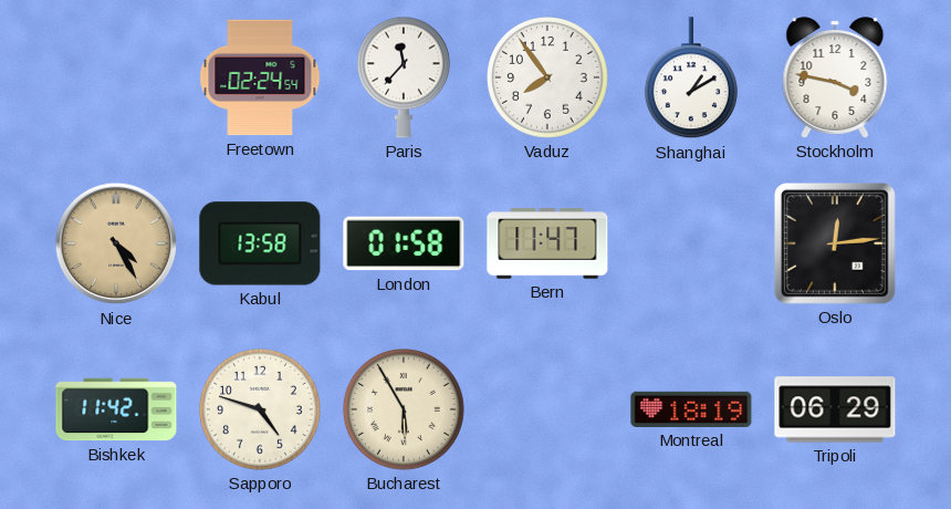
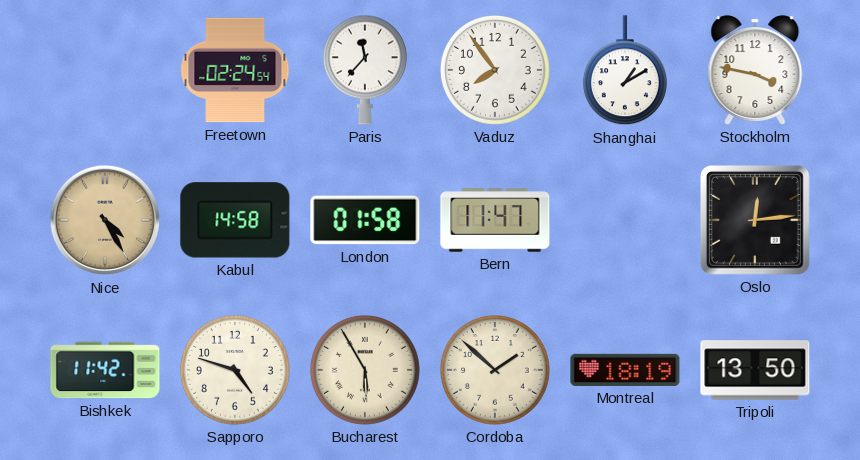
Kabul: 13:58 -> 14:58
Cordoba: none -> 1:52
Tripoli: 06:29 -> 13:50
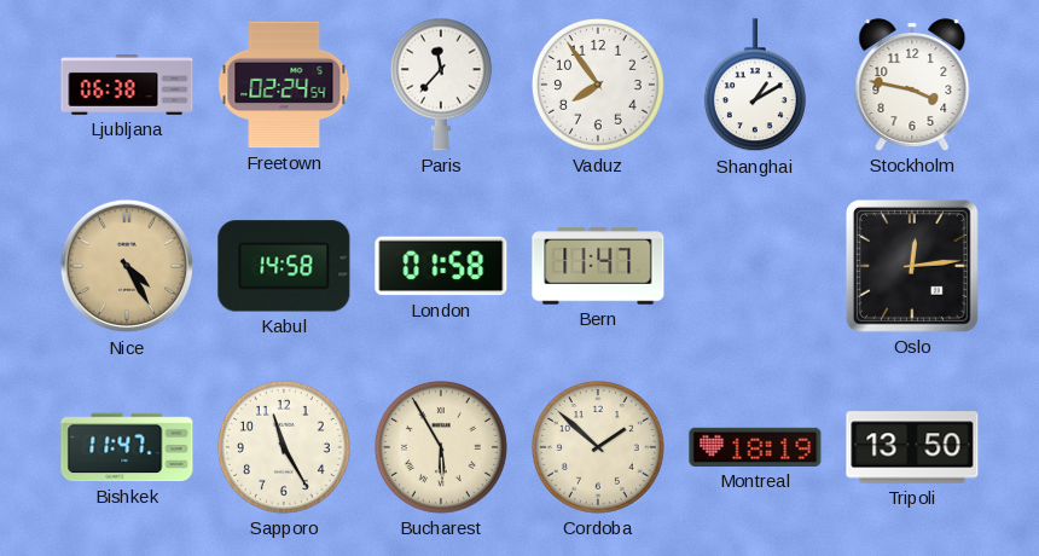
Ljubljana: none -> 06:38
Bishkek: 11:42 -> 11:47
Sapporo: 4:48 -> 11:25
